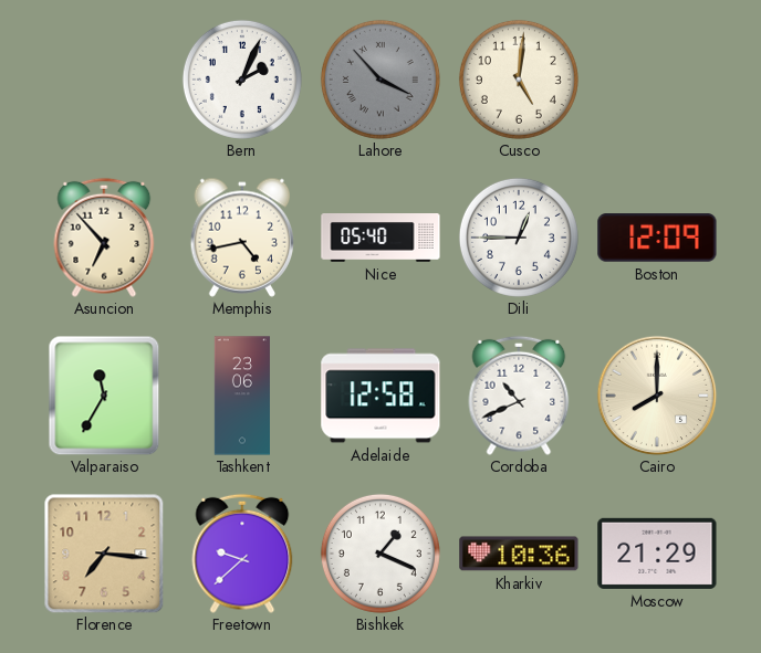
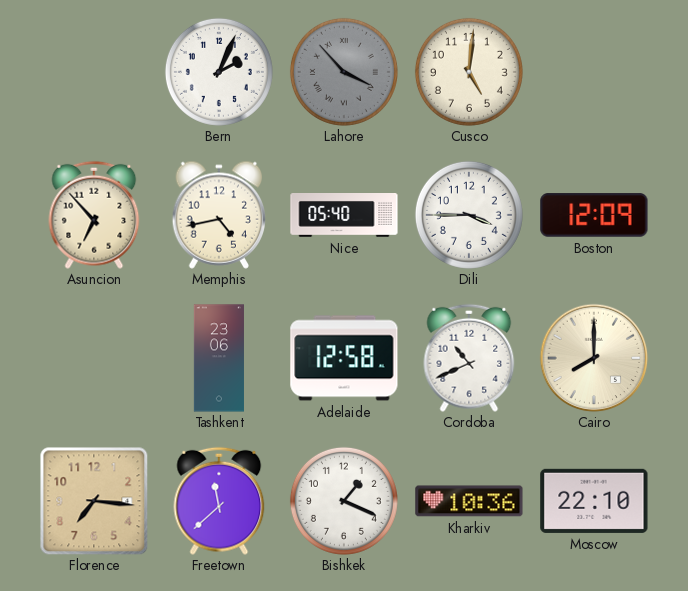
Dili: 12:45 -> 3:45
Valparaiso: 11:35 -> none
Freetown: 9:38 -> 11:38
Moscow: 21:29 -> 22:10
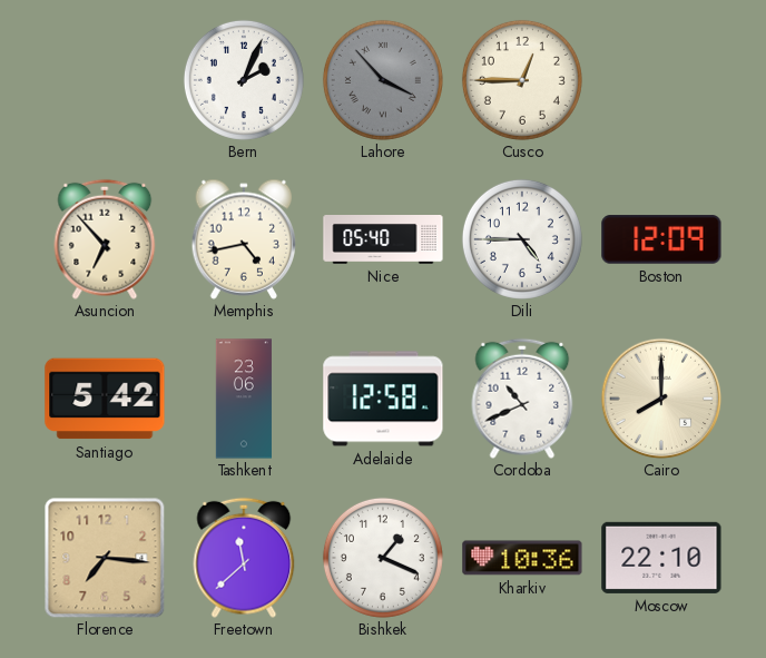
Cusco: 5:01 -> 12:45
Dili: 3:45 -> 4:45
Santiago: none -> 5:42
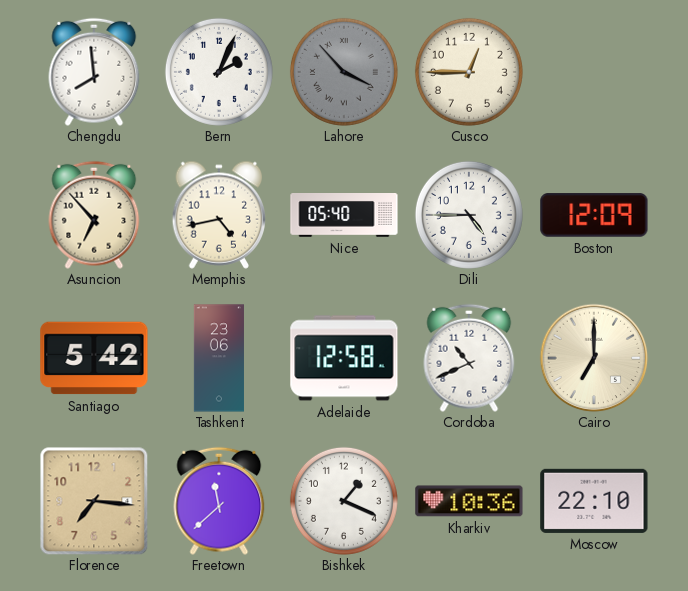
Chengdu: none -> 7:59
Cairo: 8:00 -> 7:00
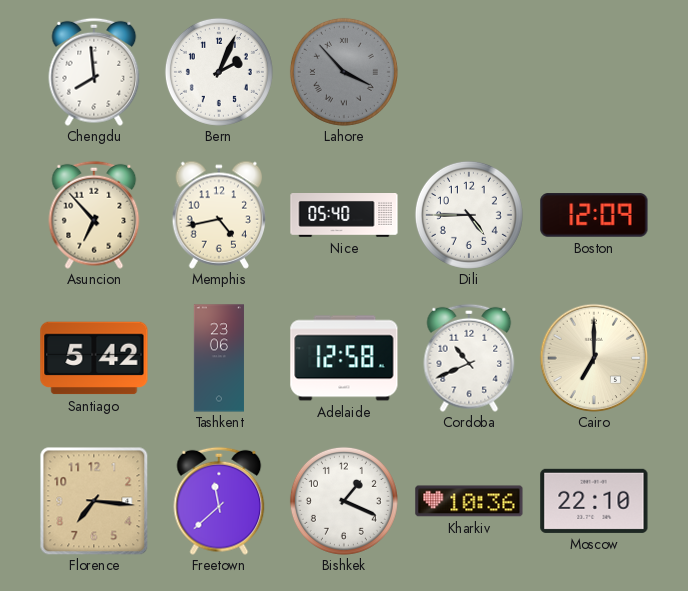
Cusco: 12:45 -> none
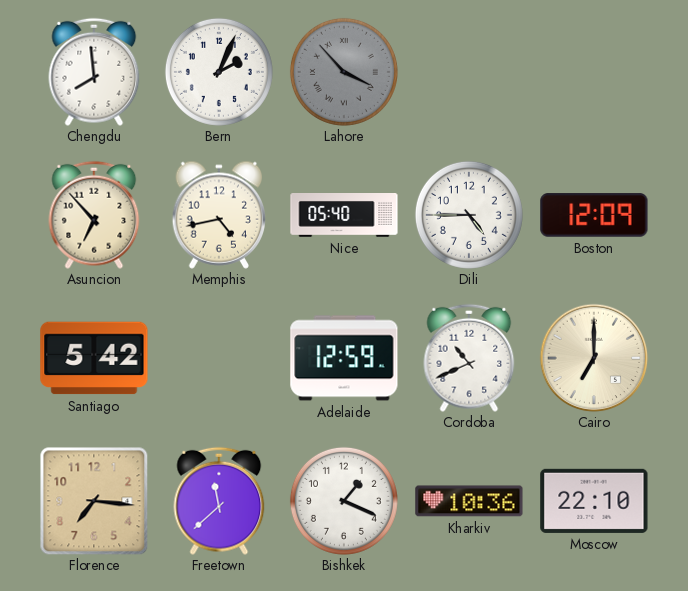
Tashkent: 23:06 -> none
Adelaide: 12:58 -> 12:59
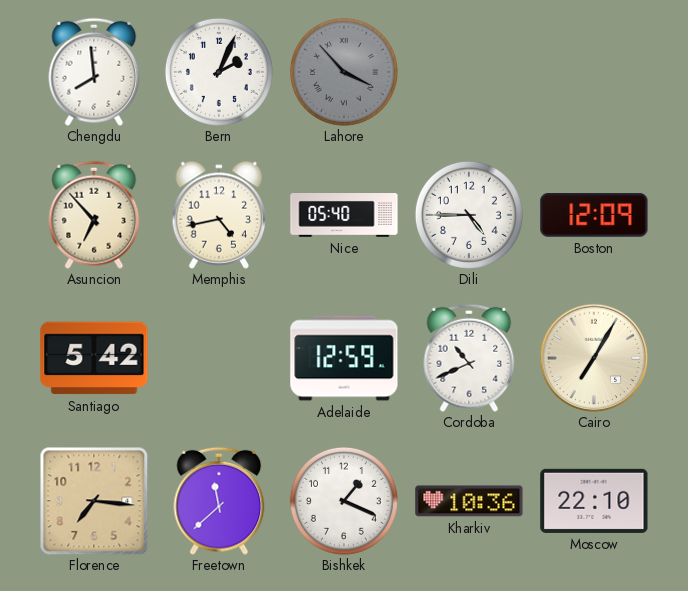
Cairo: 7:00 -> 7:05
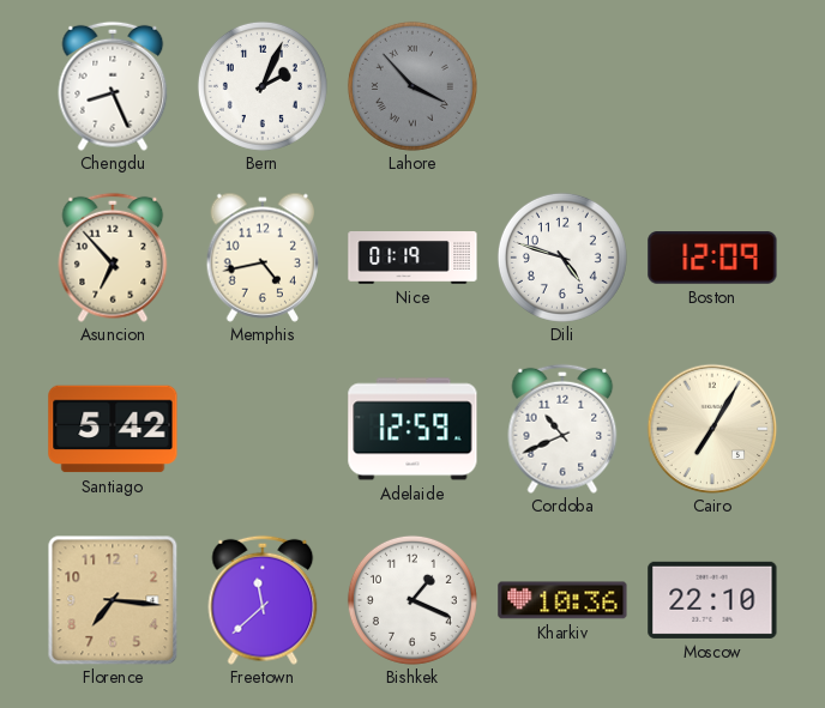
Chengdu: 7:59 -> 8:26
Nice: 05:40 -> 01:19
Dili: 4:45 -> 4:48
